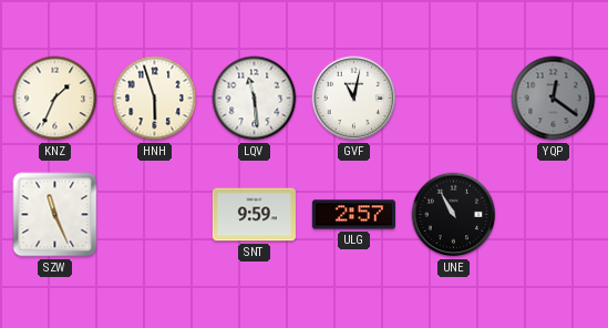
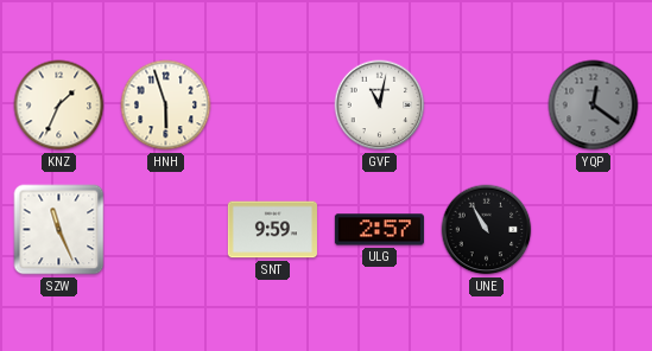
LQV: 11:29 -> none
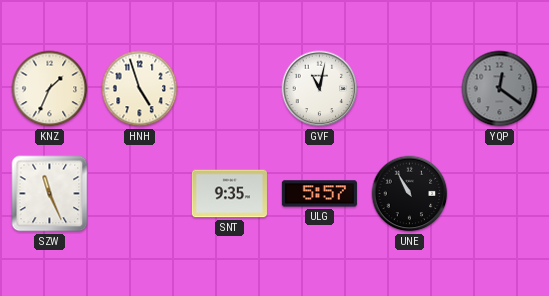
HNH: 5:57 -> 4:57
SNT: 9:59 -> 9:35
ULG: 2:57 -> 5:57
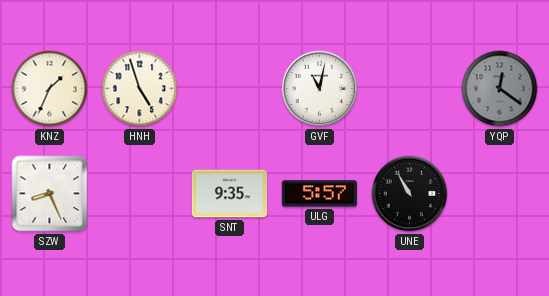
SZW: 11:26 -> 8:26
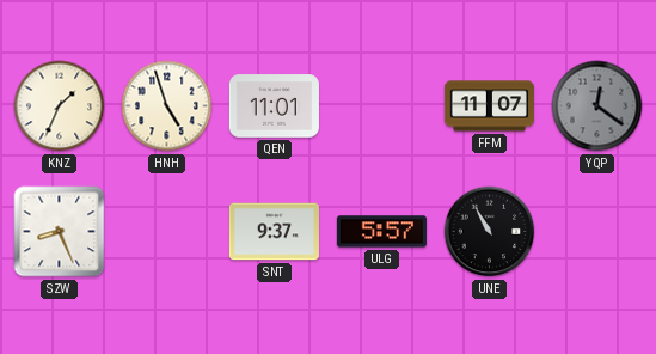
QEN: none -> 11:01
GVF: 11:02 -> none
FFM: none -> 11:07
SNT: 9:35 -> 9:37
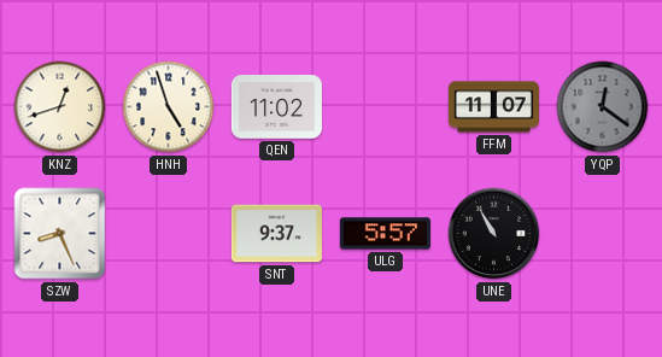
KNZ: 1:34 -> 12:42
QEN: 11:01 -> 11:02
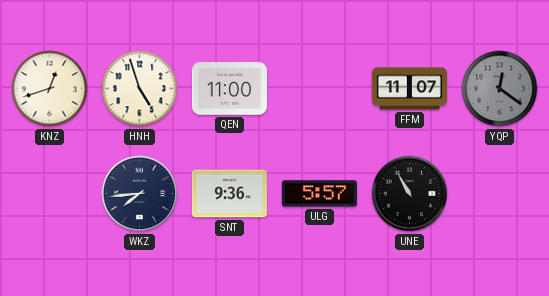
QEN: 11:02 -> 11:00
SZW: 8:26 -> none
WKZ: none -> 7:44
SNT: 9:37 -> 9:36
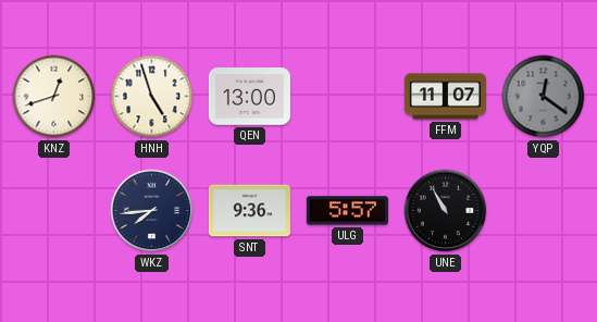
QEN: 11:00 -> 13:00
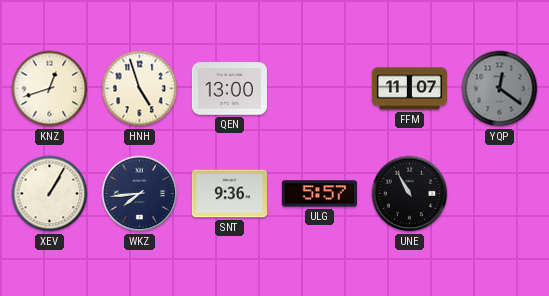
XEV: none -> 1:05
